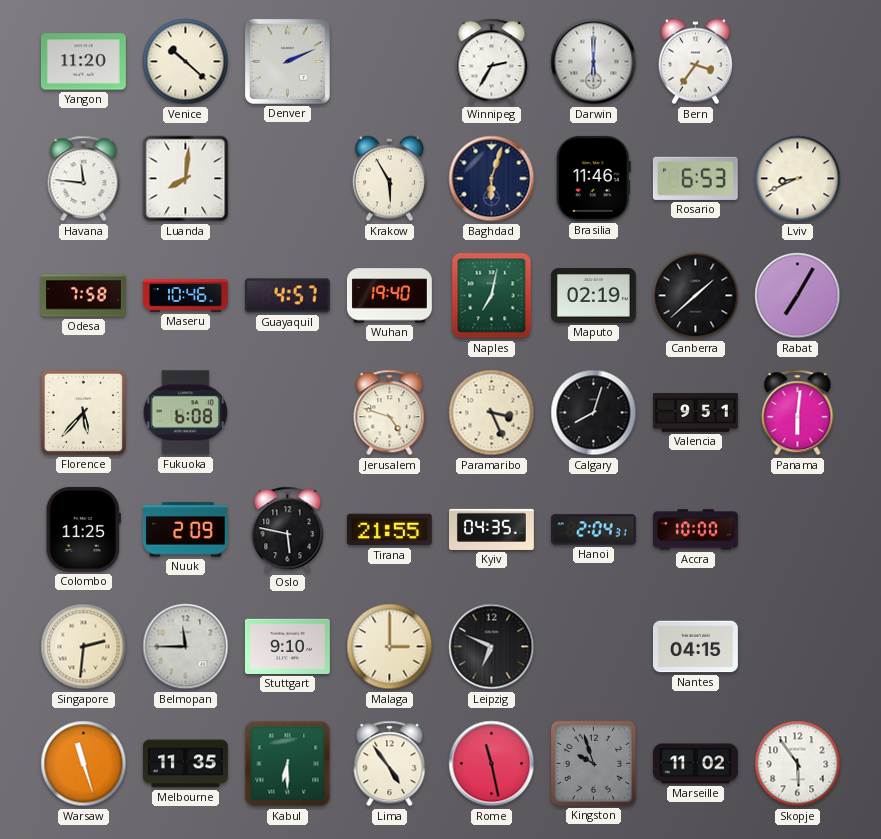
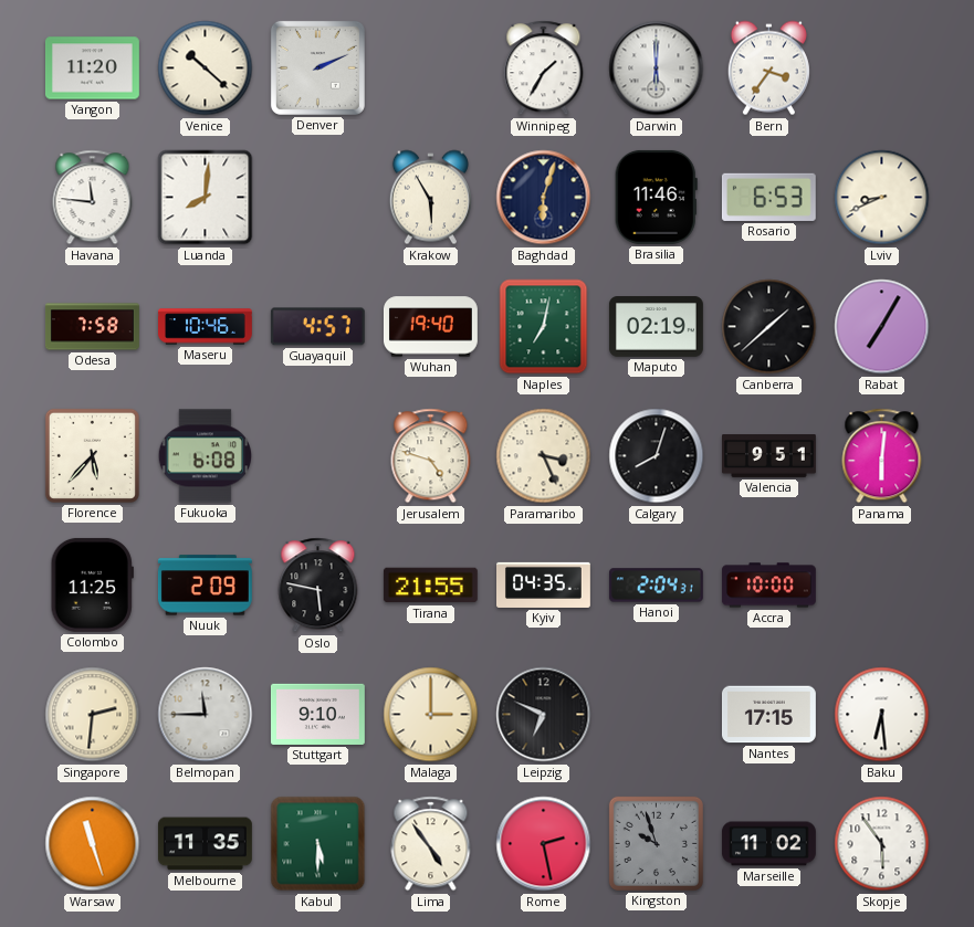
Winnipeg: 2:35 -> 1:35
Nantes: 04:15 -> 17:15
Baku: none -> 6:29
Kabul: 6:30 -> 5:30
Rome: 11:28 -> 2:28
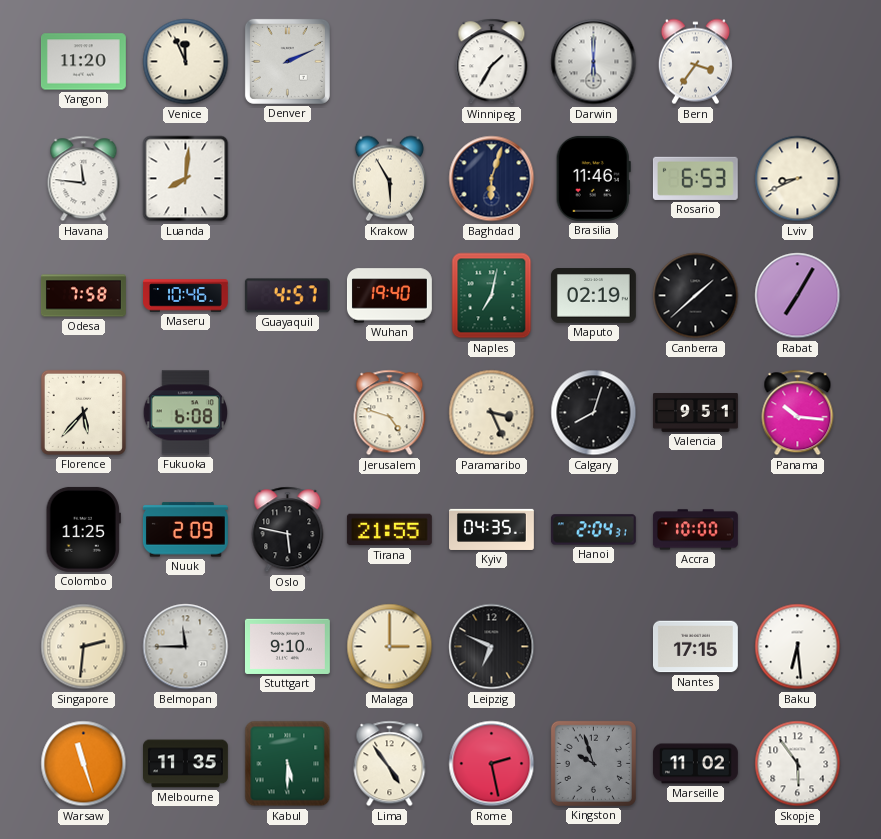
Venice: 10:22 -> 11:56
Panama: 6:01 -> 10:16
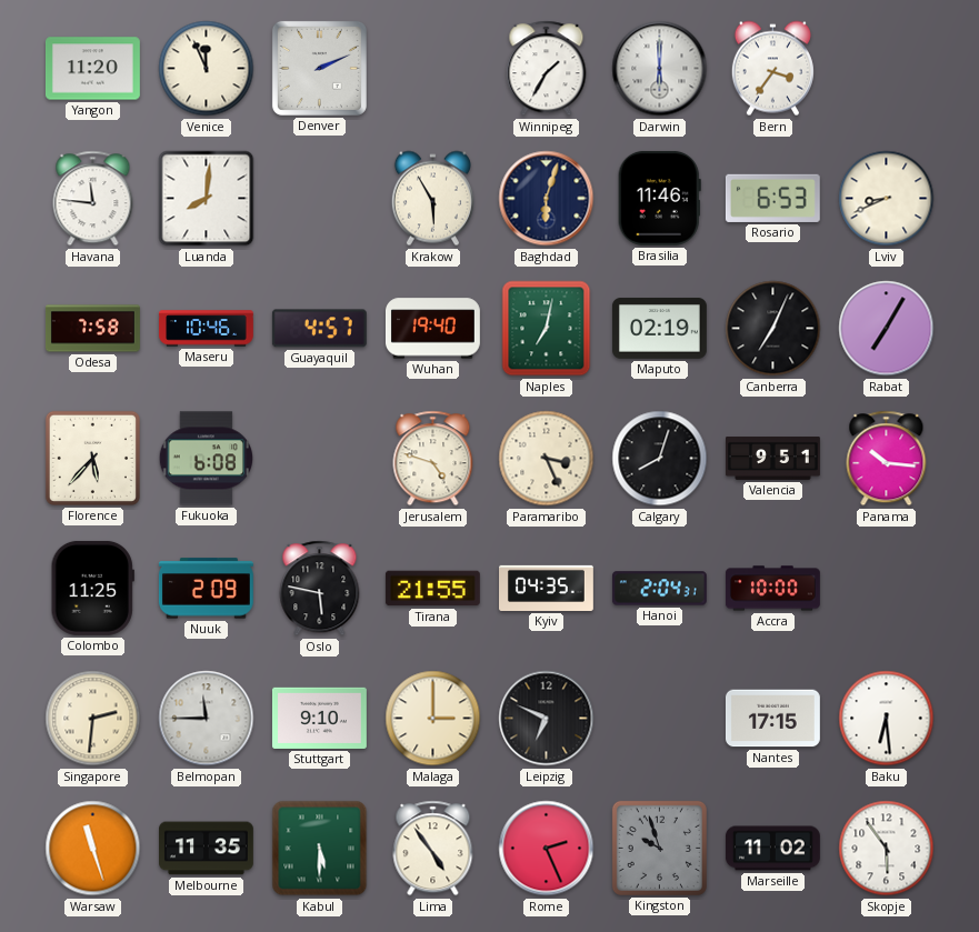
Canberra: 1:38 -> 7:04
Rome: 2:28 -> 2:26
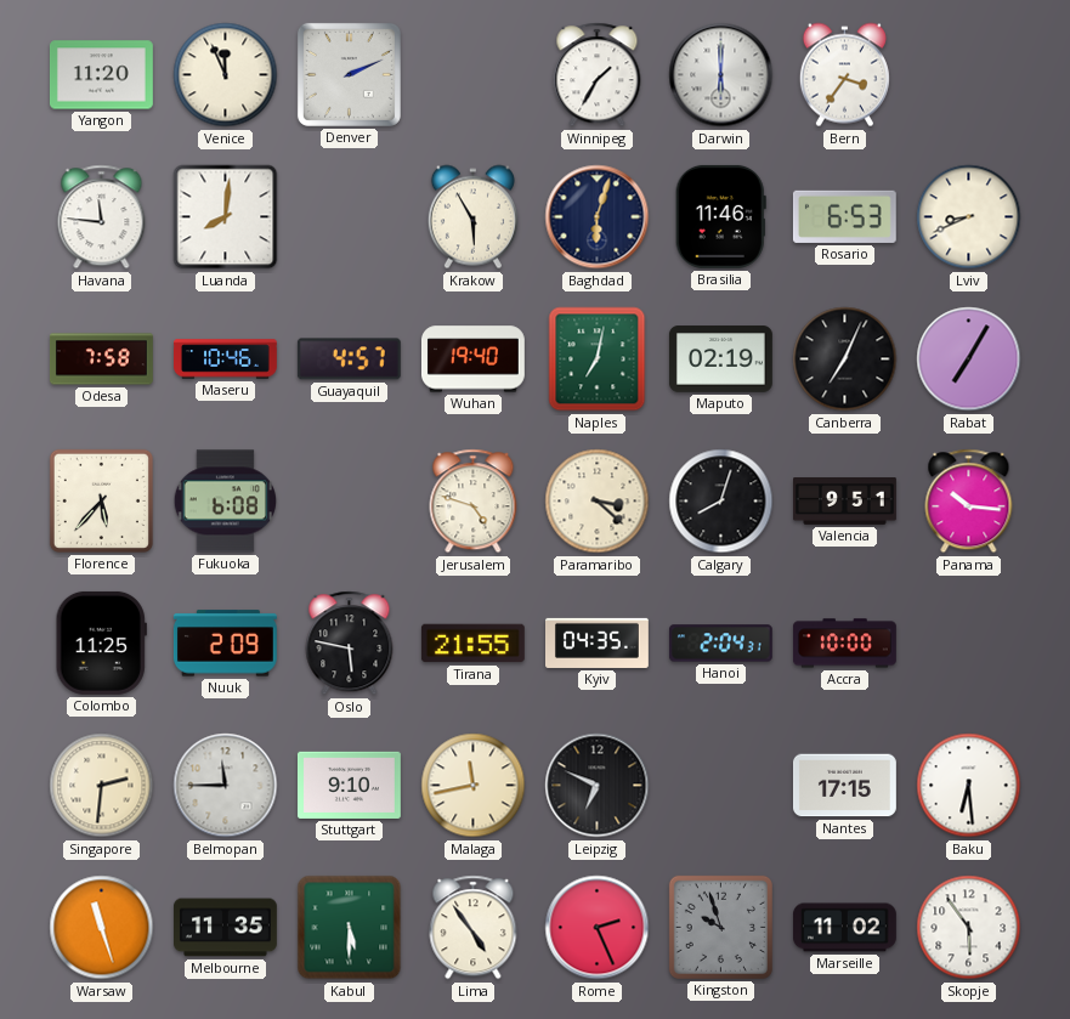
Paramaribo: 3:26 -> 3:22
Malaga: 3:00 -> 11:43
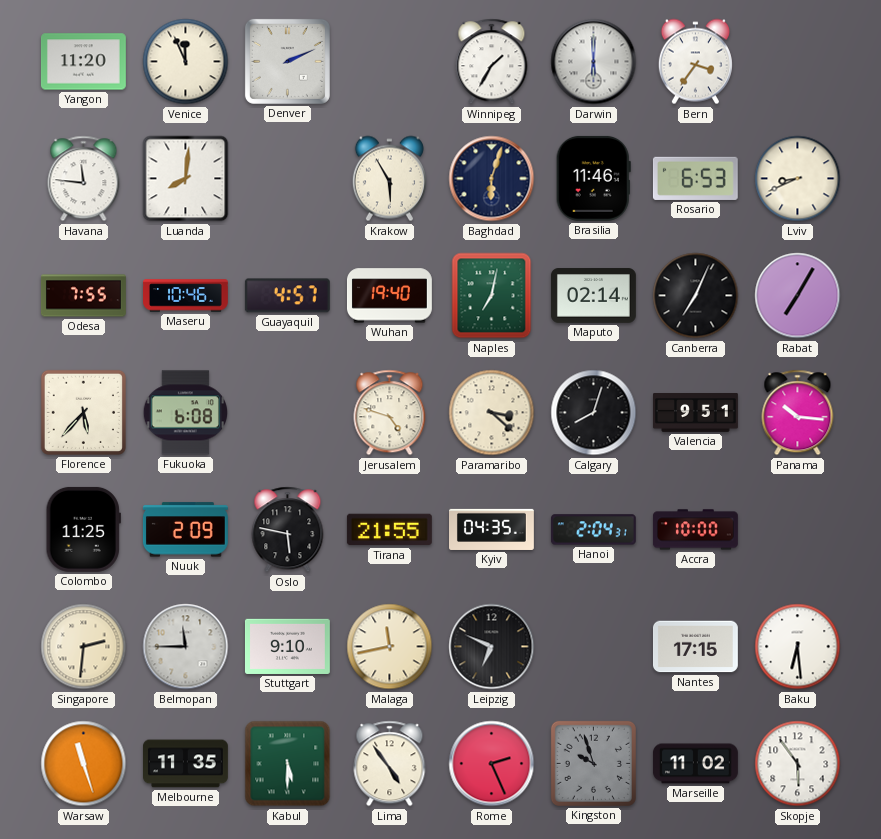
Odesa: 7:58 -> 7:55
Maputo: 02:19 -> 02:14
